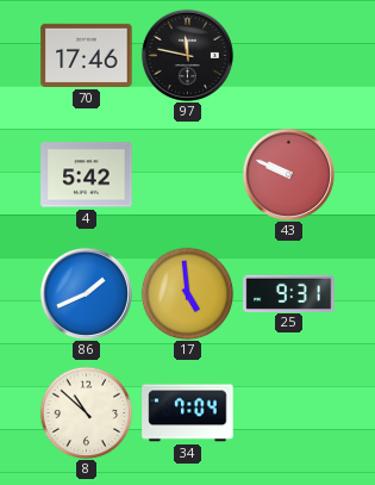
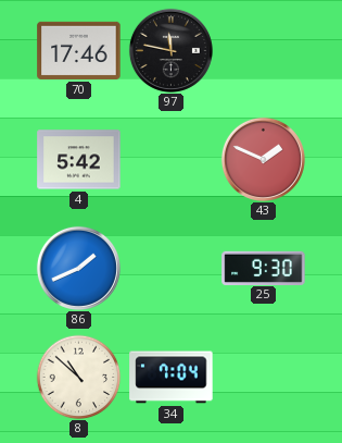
43: 9:49 -> 1:49
17: 4:59 -> none
25: 9:31 -> 9:30
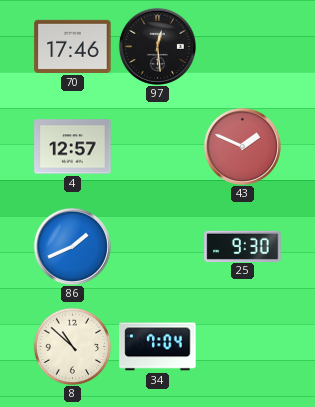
97: 11:47 -> 12:29
4: 5:42 -> 12:57
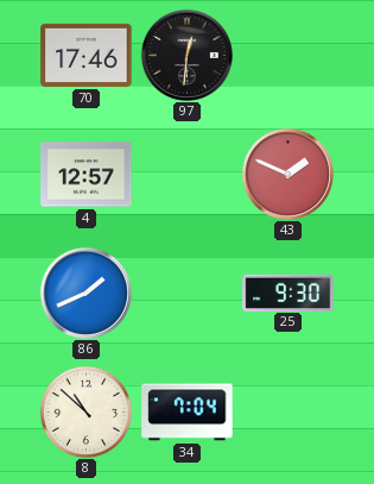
97: 12:29 -> 12:31
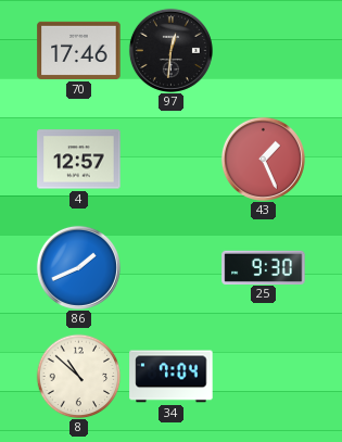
43: 1:49 -> 1:26
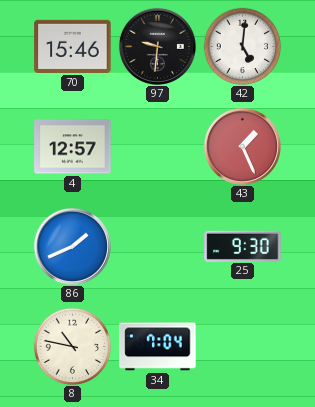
70: 17:46 -> 15:46
97: 12:31 -> 9:31
42: none -> 5:01
8: 10:52 -> 10:47
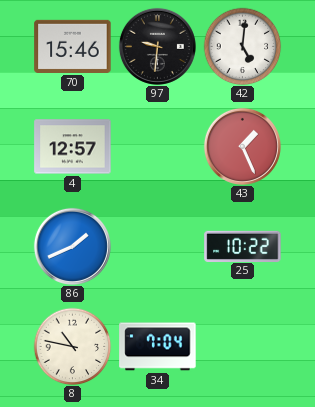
25: 9:30 -> 10:22
